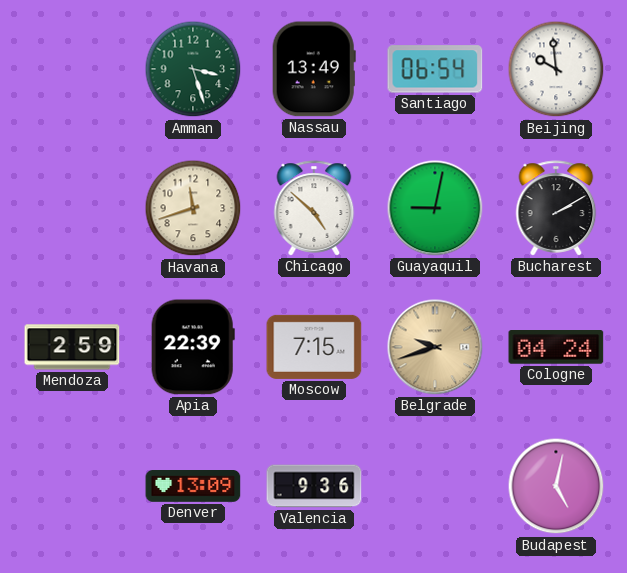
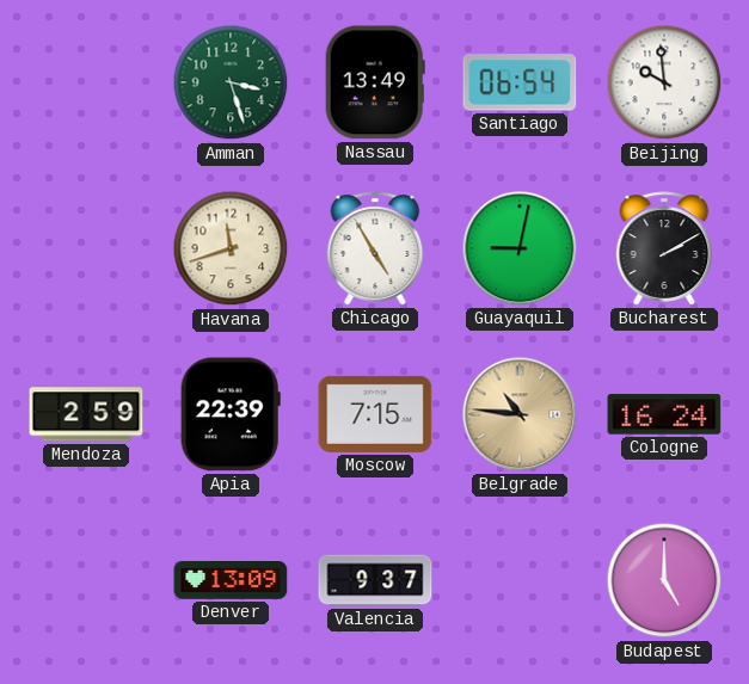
Chicago: 4:52 -> 4:55
Belgrade: 9:42 -> 10:46
Cologne: 04:24 -> 16:24
Valencia: 9:36 -> 9:37
Budapest: 5:02 -> 5:00
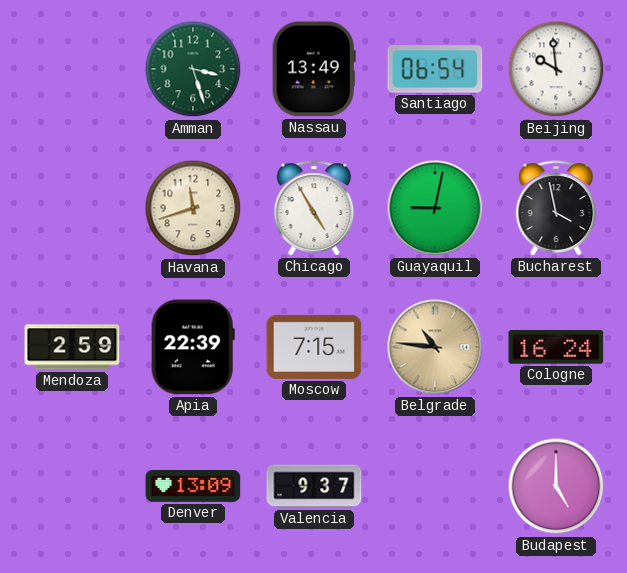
Bucharest: 2:10 -> 3:58
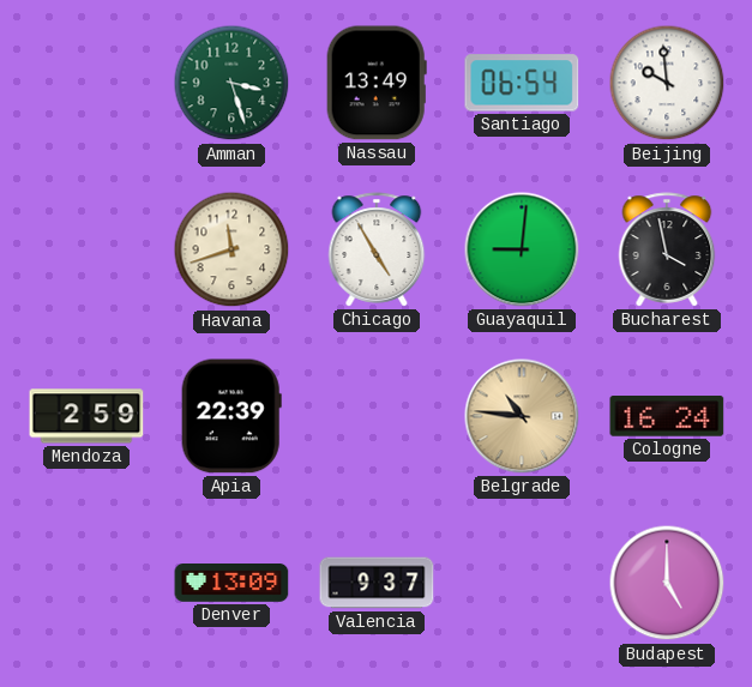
Guayaquil: 9:02 -> 9:01
Moscow: 7:15 -> none
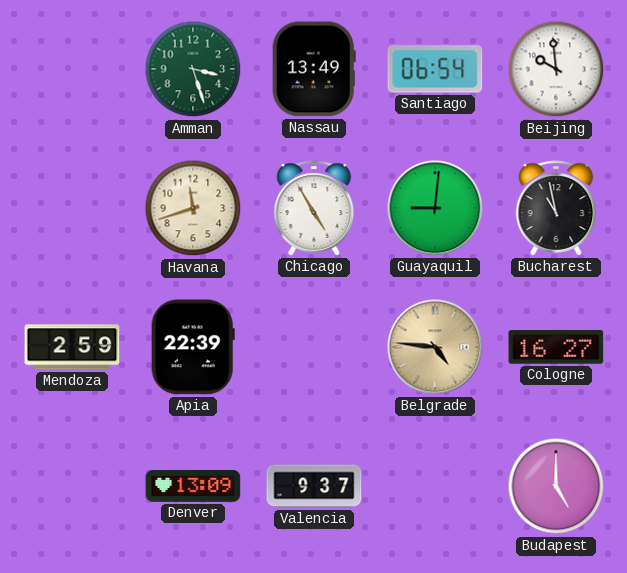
Bucharest: 3:58 -> 10:58
Belgrade: 10:46 -> 4:46
Cologne: 16:24 -> 16:27
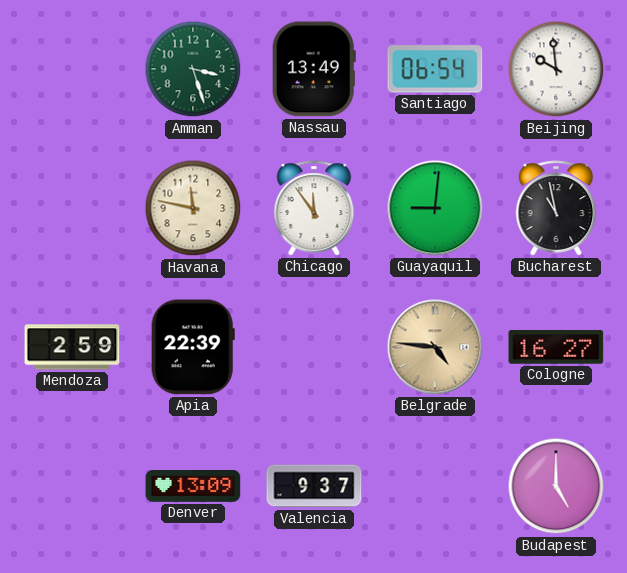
Havana: 11:42 -> 11:47
Chicago: 4:55 -> 11:54
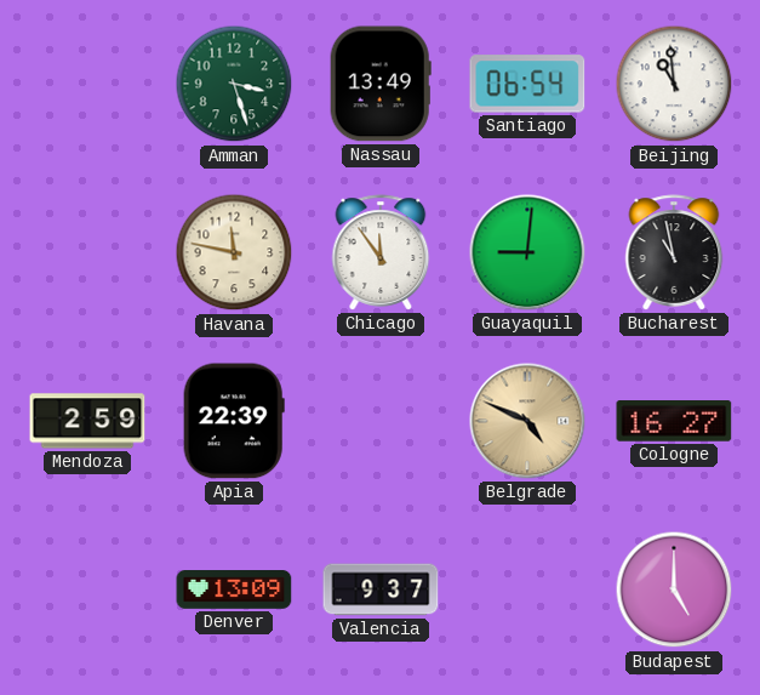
Beijing: 9:59 -> 10:59
Belgrade: 4:46 -> 4:49
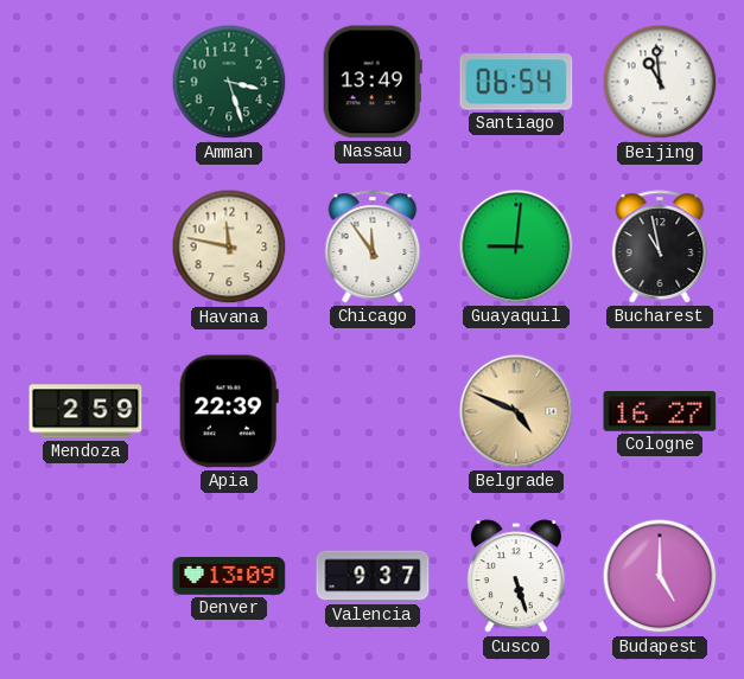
Cusco: none -> 5:27
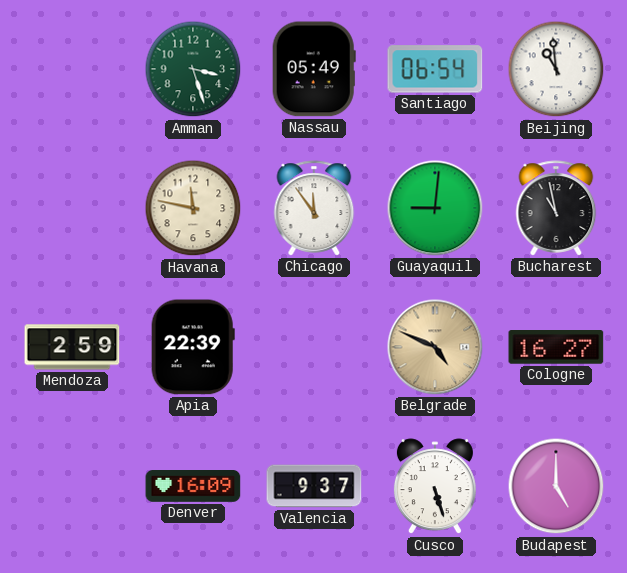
Nassau: 13:49 -> 05:49
Denver: 13:09 -> 16:09
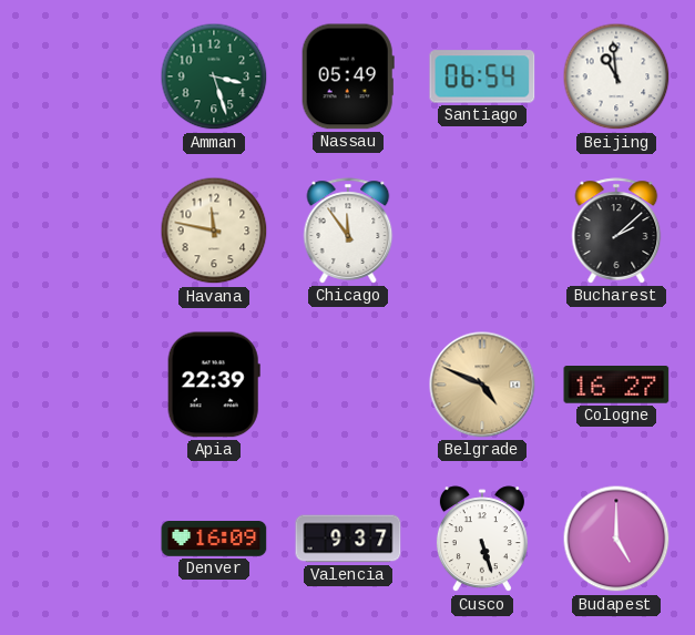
Guayaquil: 9:01 -> none
Bucharest: 10:58 -> 2:08
Mendoza: 2:59 -> none
